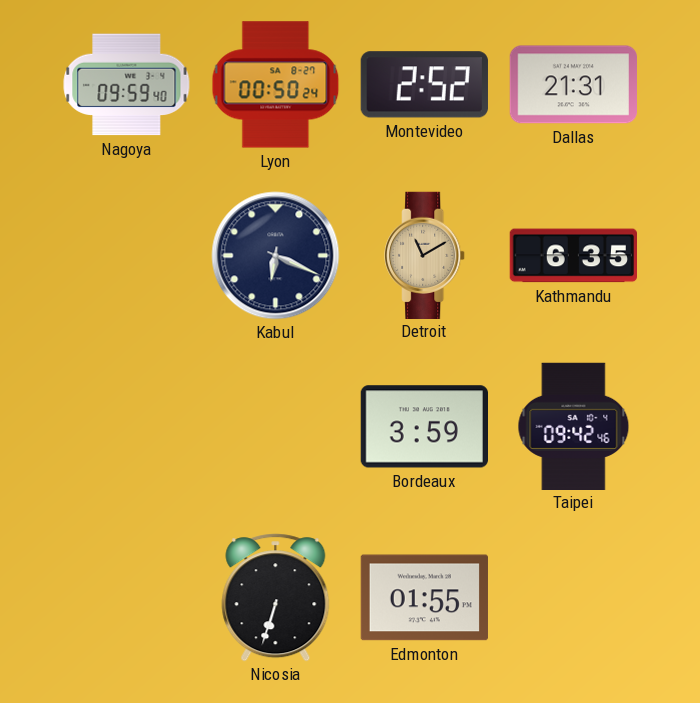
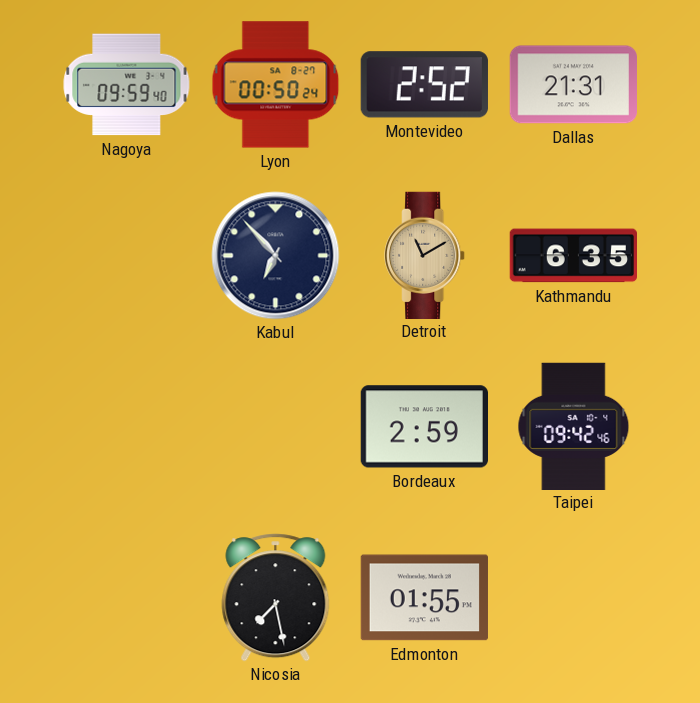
Kabul: 6:19 -> 6:53
Bordeaux: 3:59 -> 2:59
Nicosia: 6:33 -> 7:28
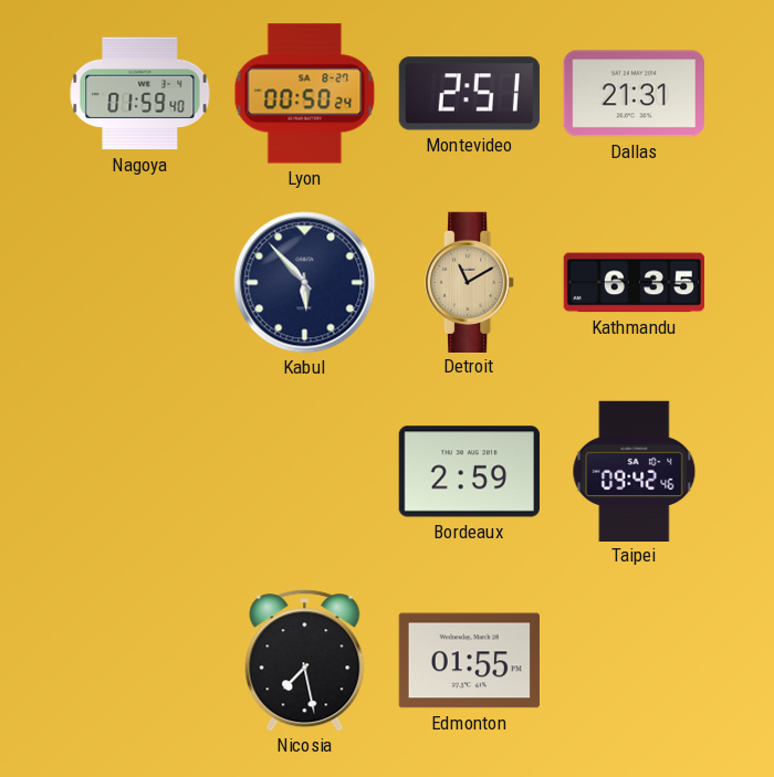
Nagoya: 09:59 -> 01:59
Montevideo: 2:52 -> 2:51
Kabul: 6:53 -> 5:53
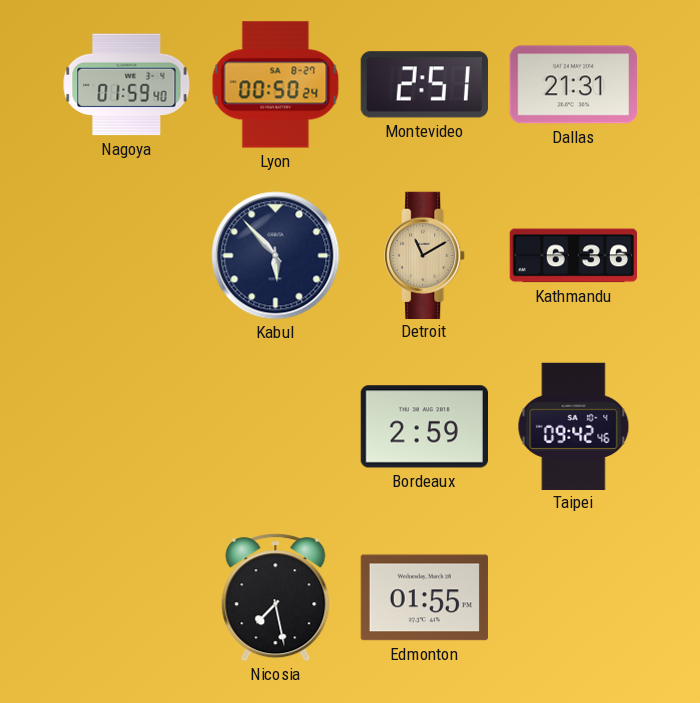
Kathmandu: 6:35 -> 6:36
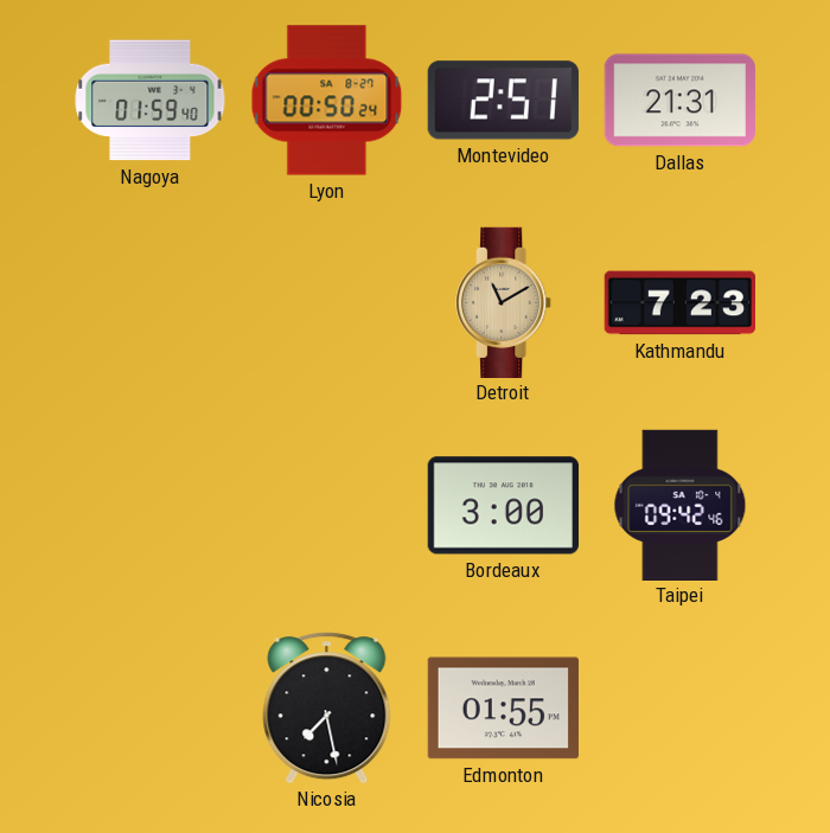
Kabul: 5:53 -> none
Kathmandu: 6:36 -> 7:23
Bordeaux: 2:59 -> 3:00
